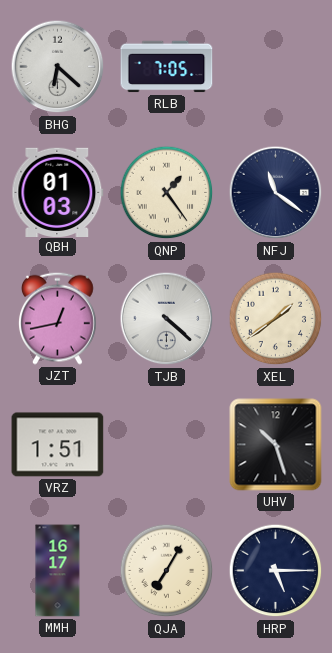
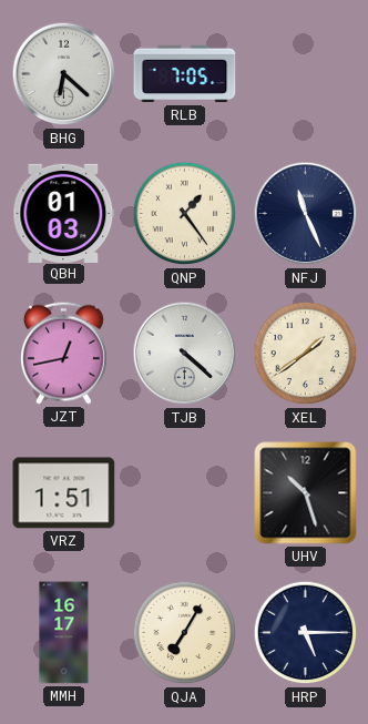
NFJ: 11:21 -> 11:26
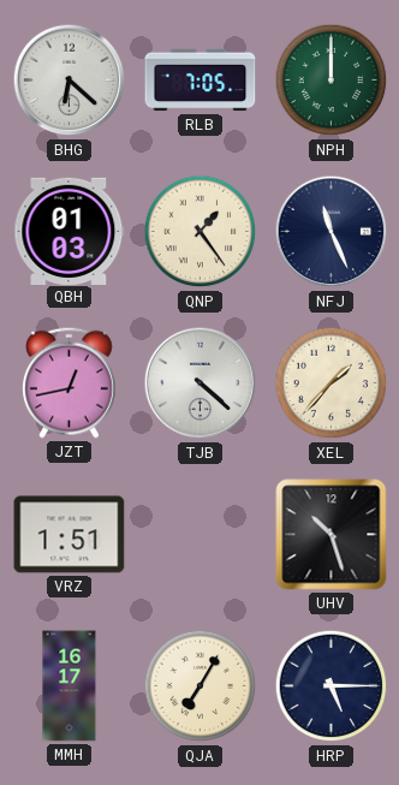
NPH: none -> 12:00
XEL: 1:39 -> 1:37
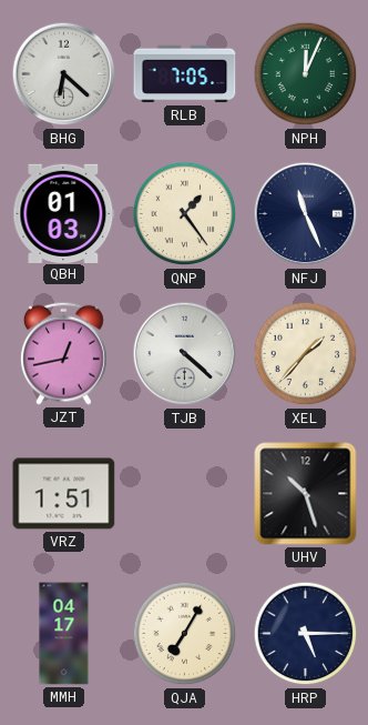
NPH: 12:00 -> 12:04
MMH: 16:17 -> 04:17
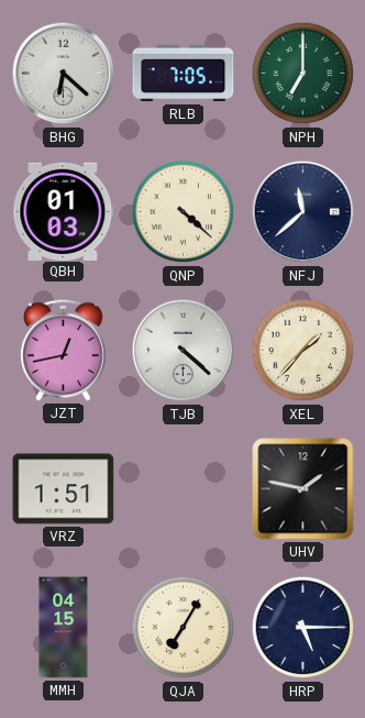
NPH: 12:04 -> 7:00
QNP: 1:24 -> 4:22
NFJ: 11:26 -> 11:38
UHV: 10:27 -> 1:47
MMH: 04:17 -> 04:15
